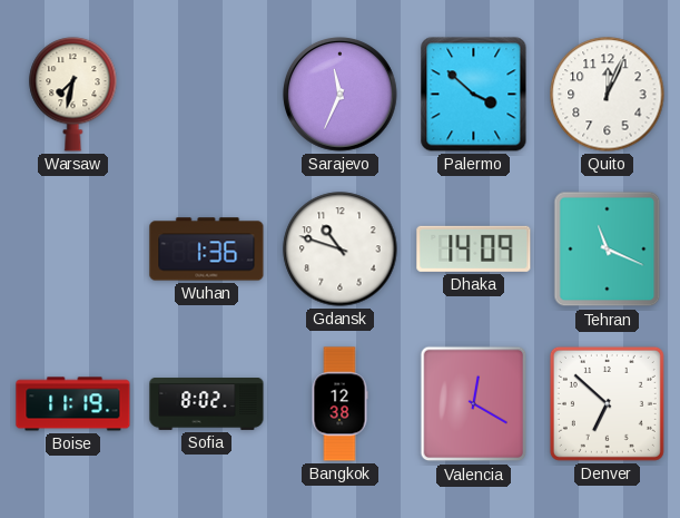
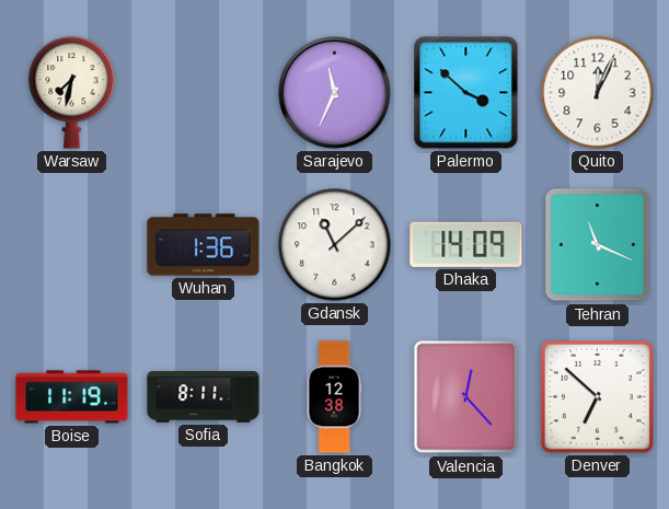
Gdansk: 10:48 -> 11:08
Sofia: 8:02 -> 8:11
Valencia: 12:20 -> 12:23
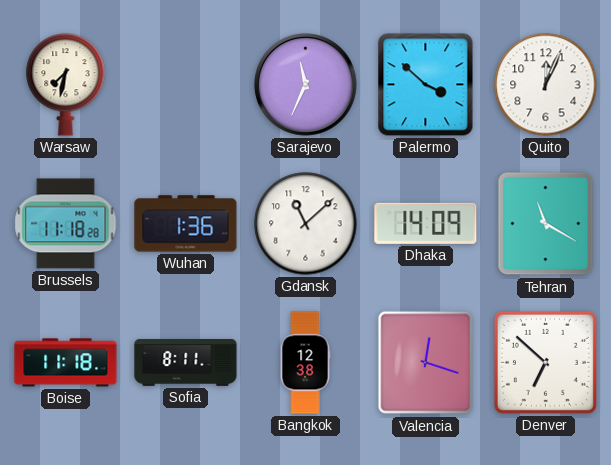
Brussels: none -> 11:18
Tehran: 11:19 -> 11:20
Boise: 11:19 -> 11:18
Valencia: 12:23 -> 12:18
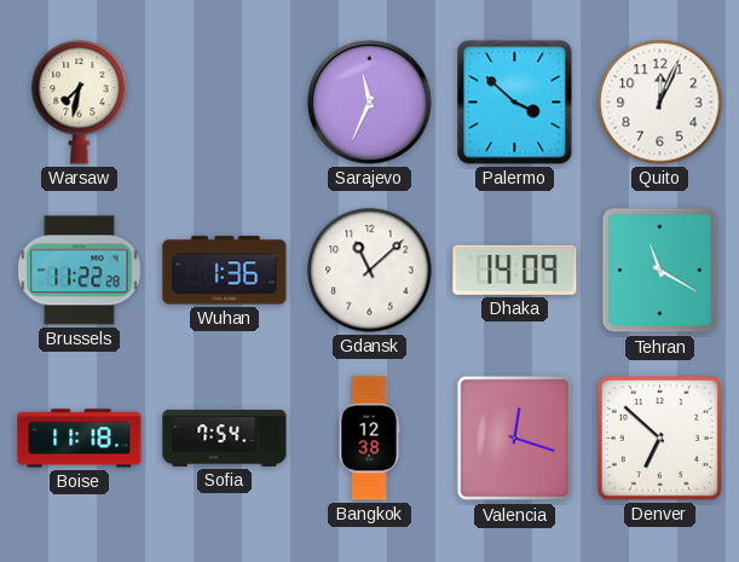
Brussels: 11:18 -> 11:22
Sofia: 8:11 -> 7:54
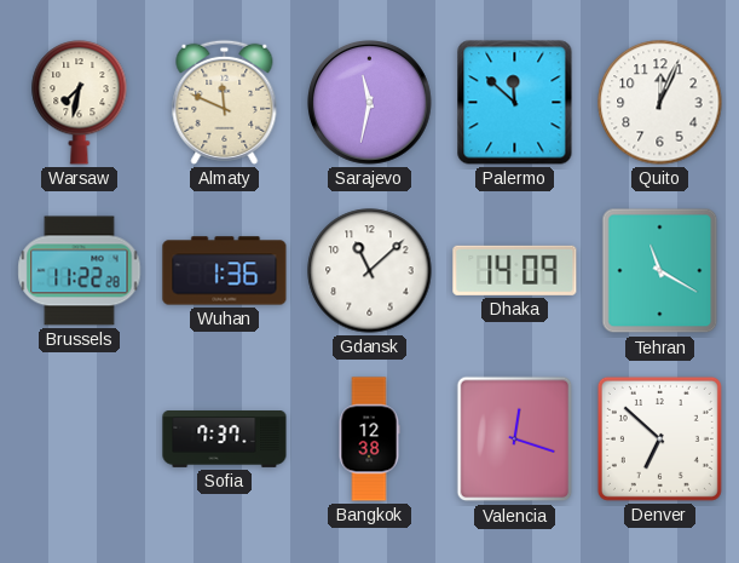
Almaty: none -> 11:49
Sarajevo: 11:34 -> 11:32
Palermo: 3:52 -> 11:52
Boise: 11:18 -> none
Sofia: 7:54 -> 7:37
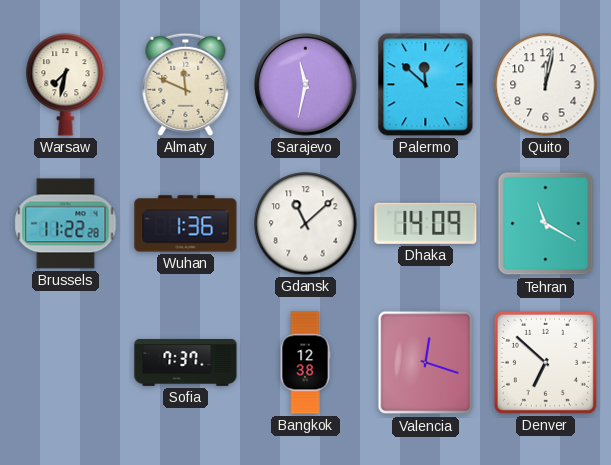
Quito: 12:04 -> 12:02
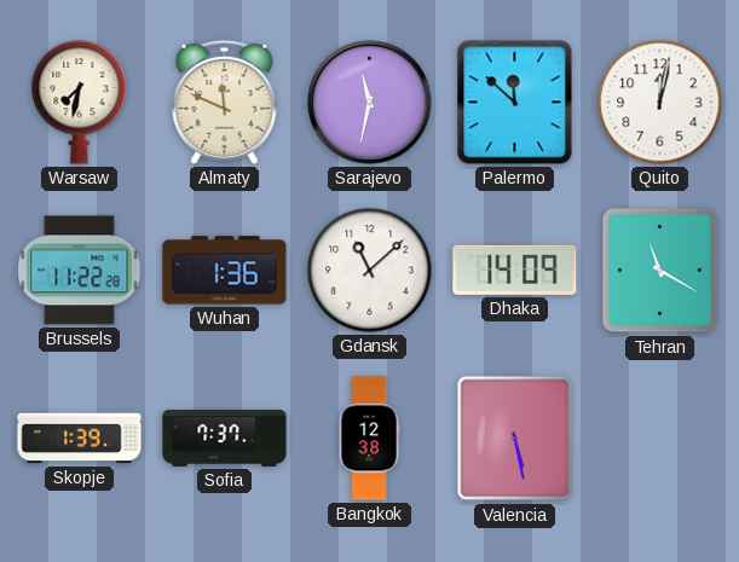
Skopje: none -> 1:39
Valencia: 12:18 -> 5:28
Denver: 6:52 -> none
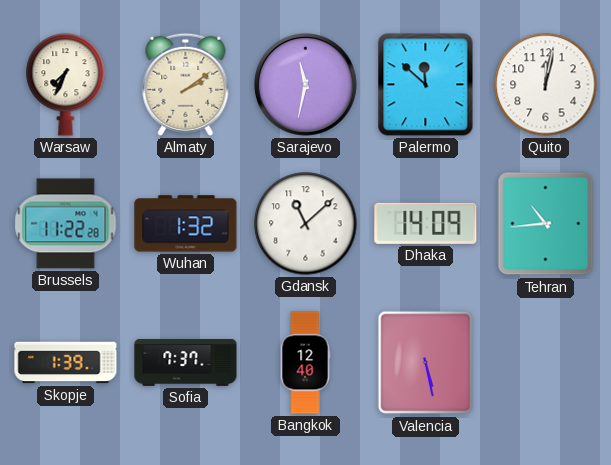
Warsaw: 7:32 -> 7:34
Almaty: 11:49 -> 2:09
Wuhan: 1:36 -> 1:32
Tehran: 11:20 -> 10:44
Bangkok: 12:38 -> 12:40
